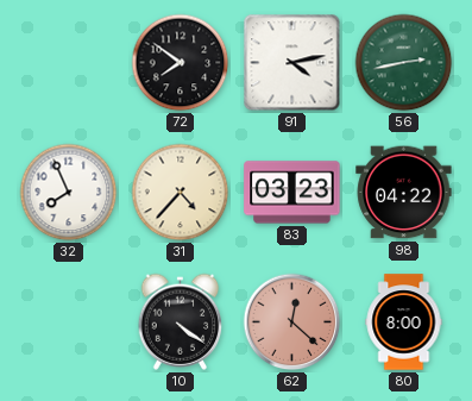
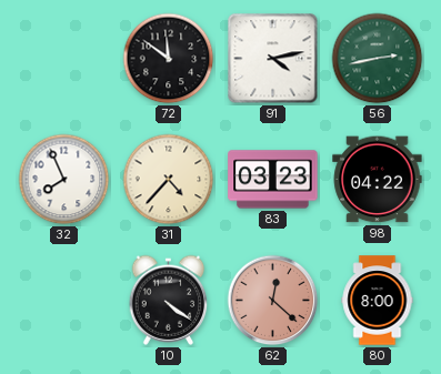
72: 7:51 -> 11:51
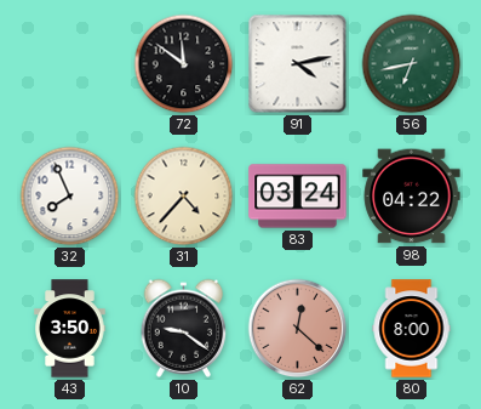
56: 2:43 -> 6:43
83: 03:23 -> 03:24
43: none -> 3:50
10: 4:21 -> 9:21
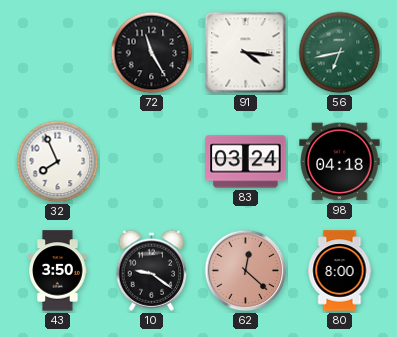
72: 11:51 -> 11:25
91: 4:13 -> 4:16
31: 4:37 -> none
98: 04:22 -> 04:18
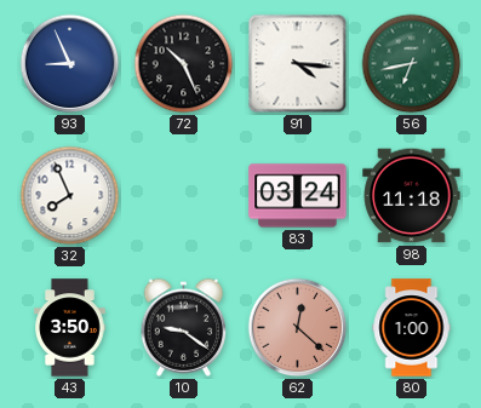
93: none -> 8:56
72: 11:25 -> 10:26
98: 04:18 -> 11:18
80: 8:00 -> 1:00
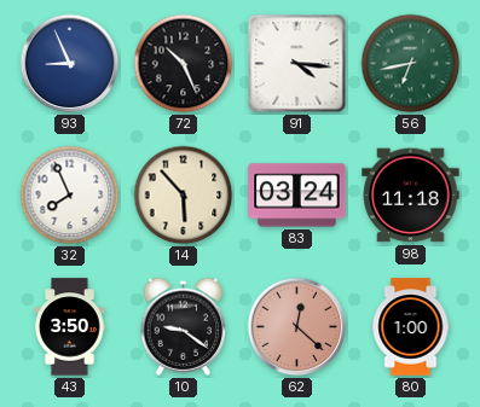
14: none -> 5:53
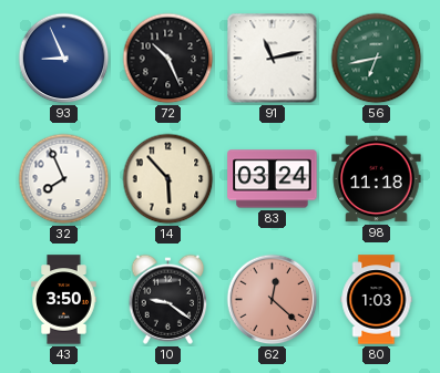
91: 4:16 -> 11:13
80: 1:00 -> 1:03
